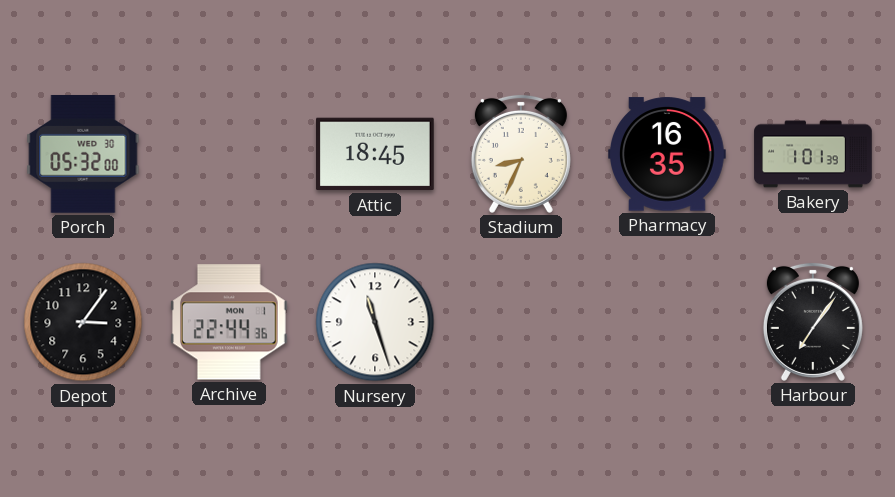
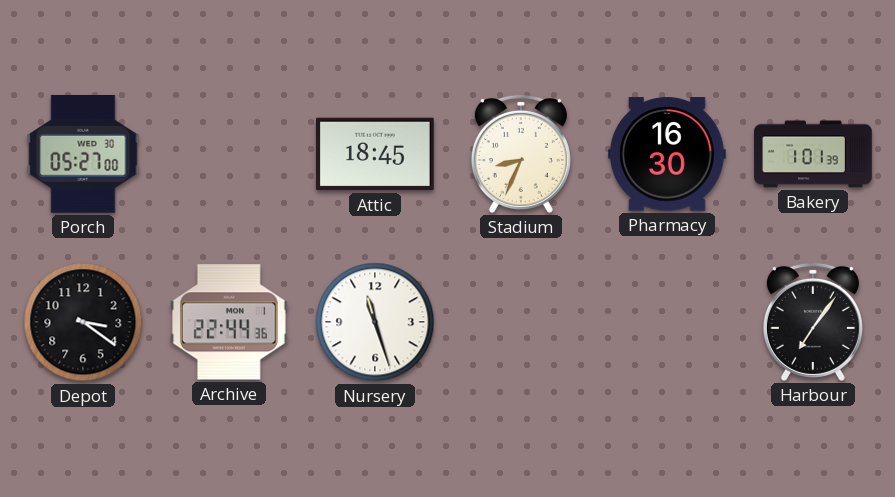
Porch: 05:32 -> 05:27
Pharmacy: 16:35 -> 16:30
Depot: 3:06 -> 3:21
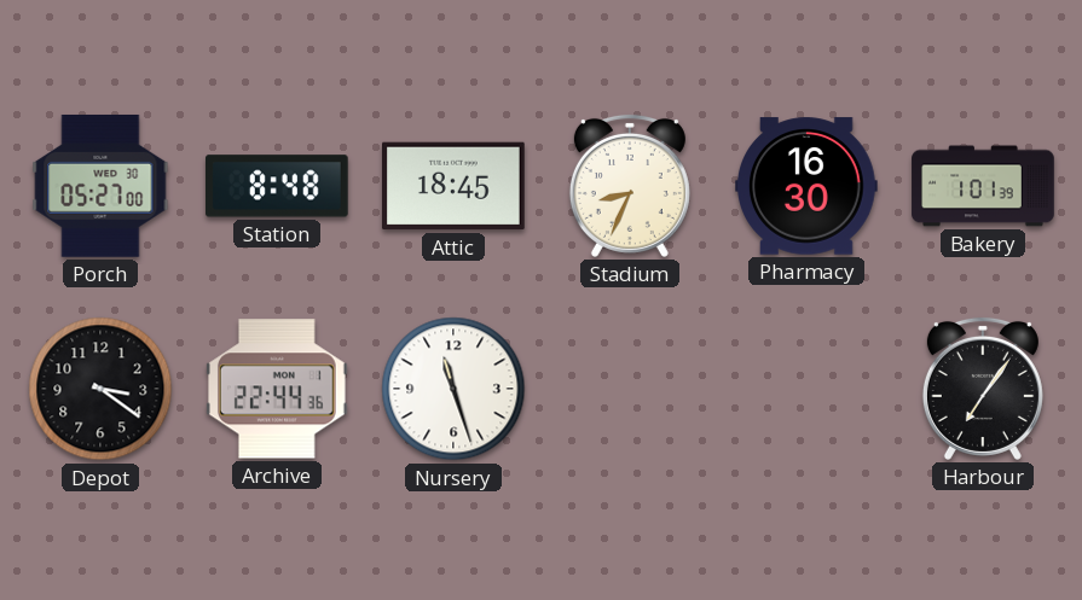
Station: none -> 8:48
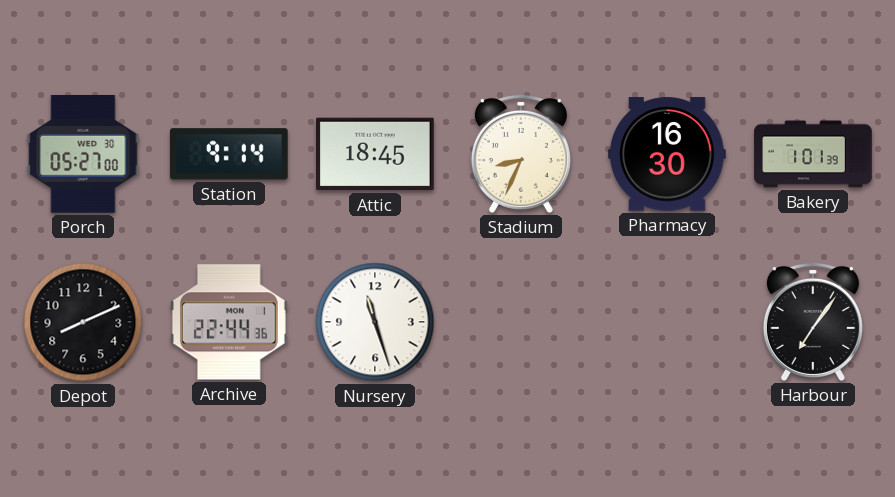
Station: 8:48 -> 9:14
Depot: 3:21 -> 8:11
